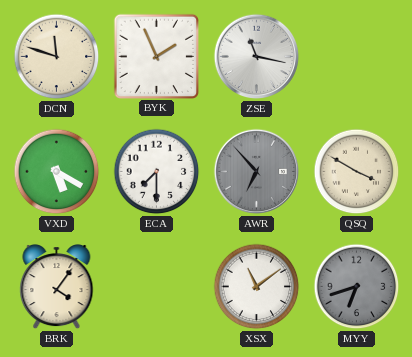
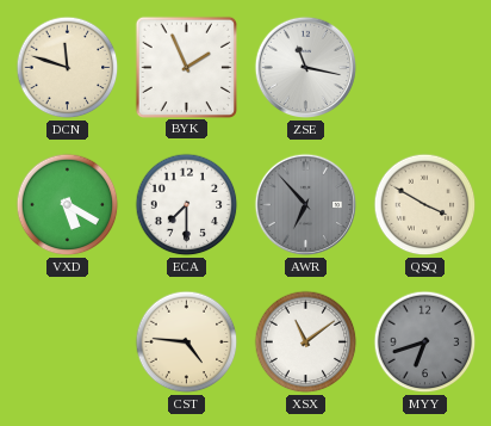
BRK: 4:06 -> none
CST: none -> 4:46
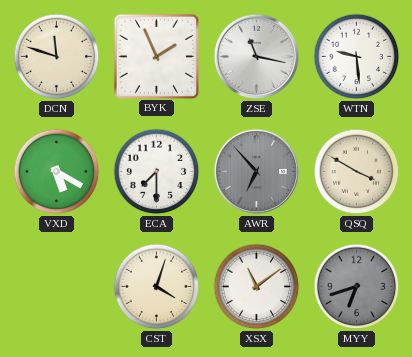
WTN: none -> 9:29
CST: 4:46 -> 4:03
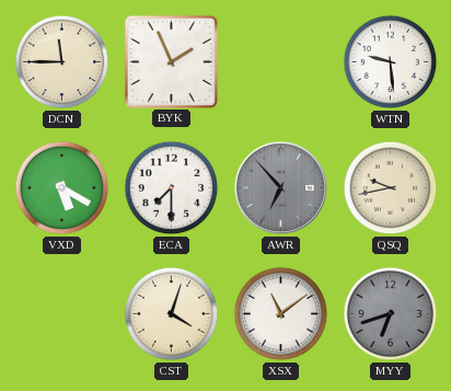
DCN: 11:48 -> 11:45
ZSE: 11:17 -> none
QSQ: 3:50 -> 9:43
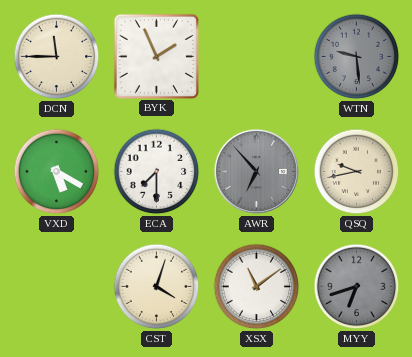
WTN dial: white -> grey
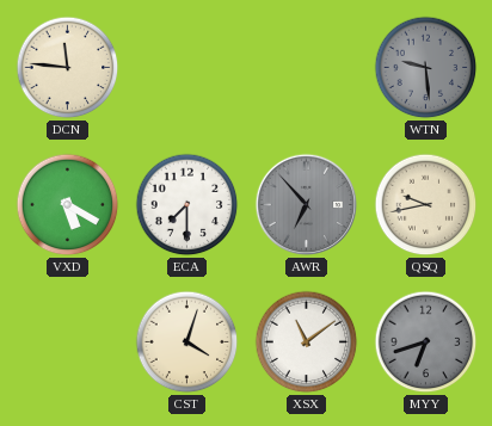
DCN: 11:45 -> 11:46
BYK: 1:56 -> none
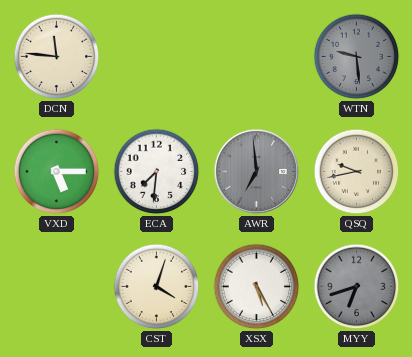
VXD: 5:20 -> 5:15
ECA: 7:30 -> 7:31
AWR: 6:53 -> 6:59
XSX: 11:09 -> 5:25
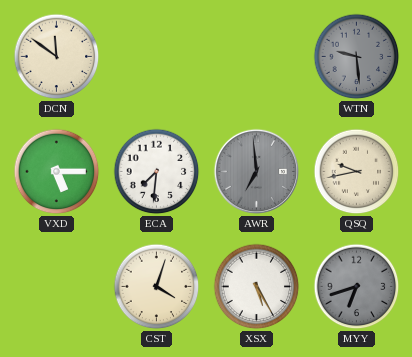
DCN: 11:46 -> 11:51
